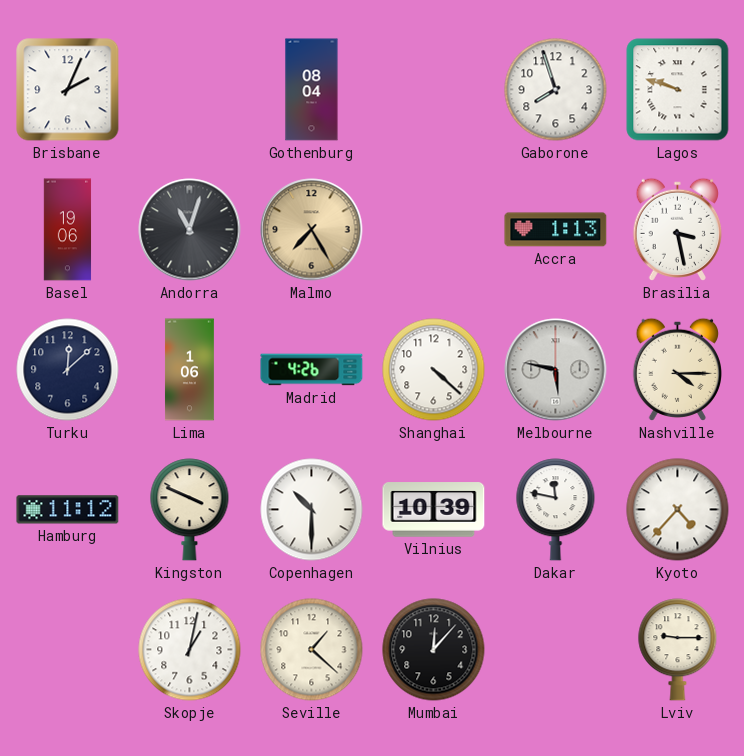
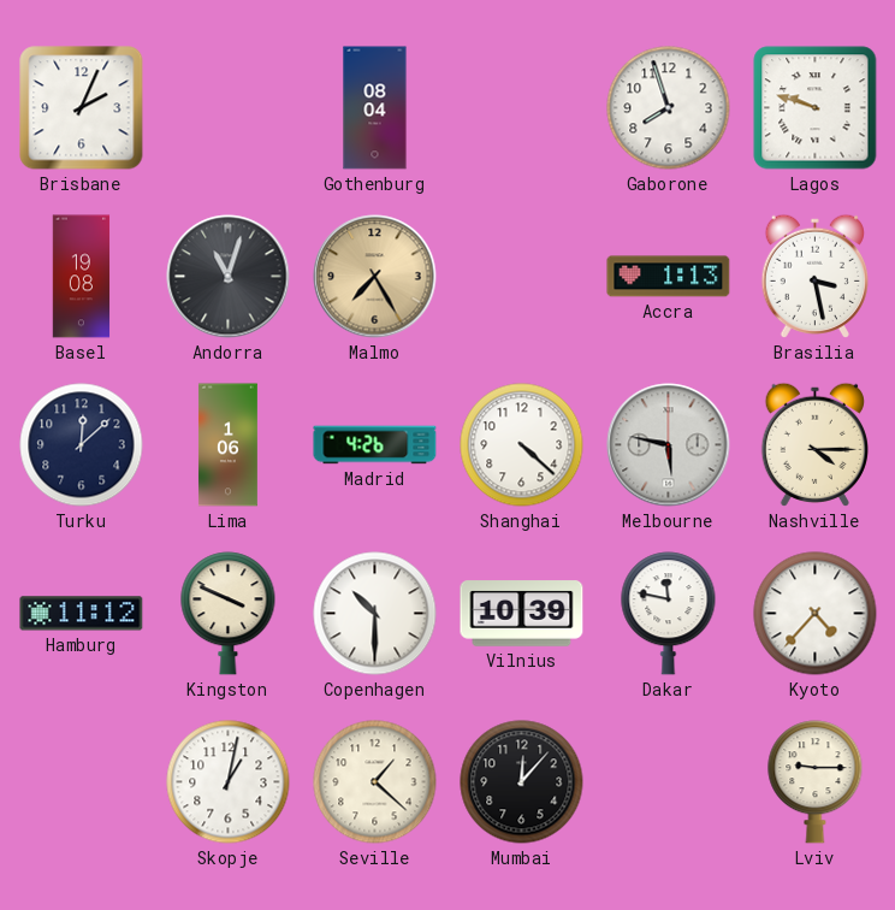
Basel: 19:06 -> 19:08
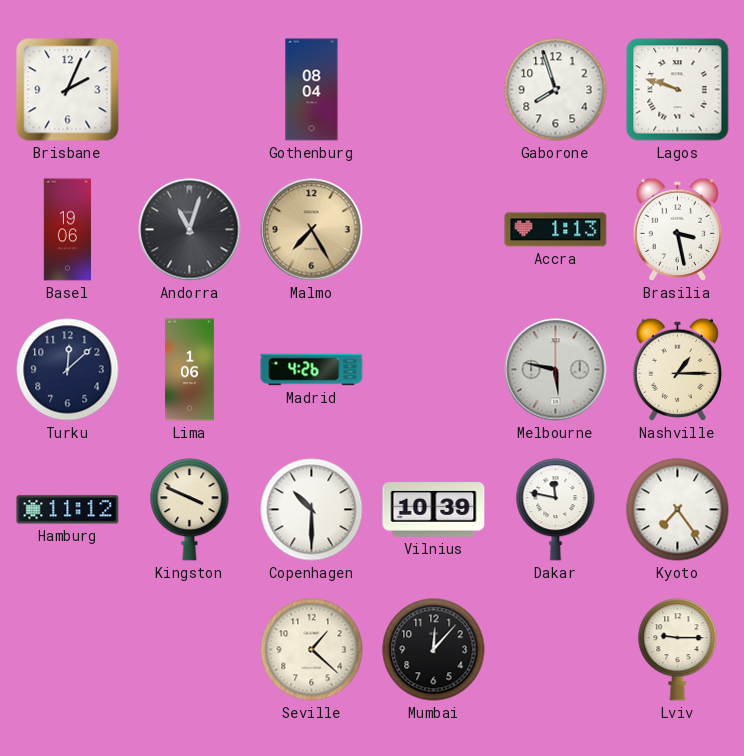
Basel: 19:08 -> 19:06
Shanghai: 4:22 -> none
Nashville: 4:15 -> 1:15
Kyoto: 4:37 -> 7:24
Skopje: 1:02 -> none
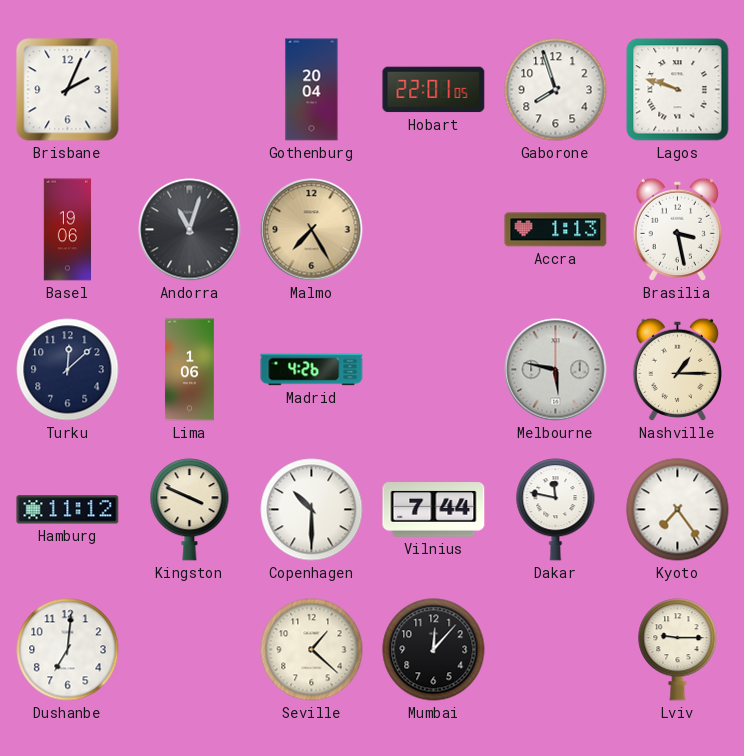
Gothenburg: 08:04 -> 20:04
Hobart: none -> 22:01
Vilnius: 10:39 -> 7:44
Dushanbe: none -> 7:01
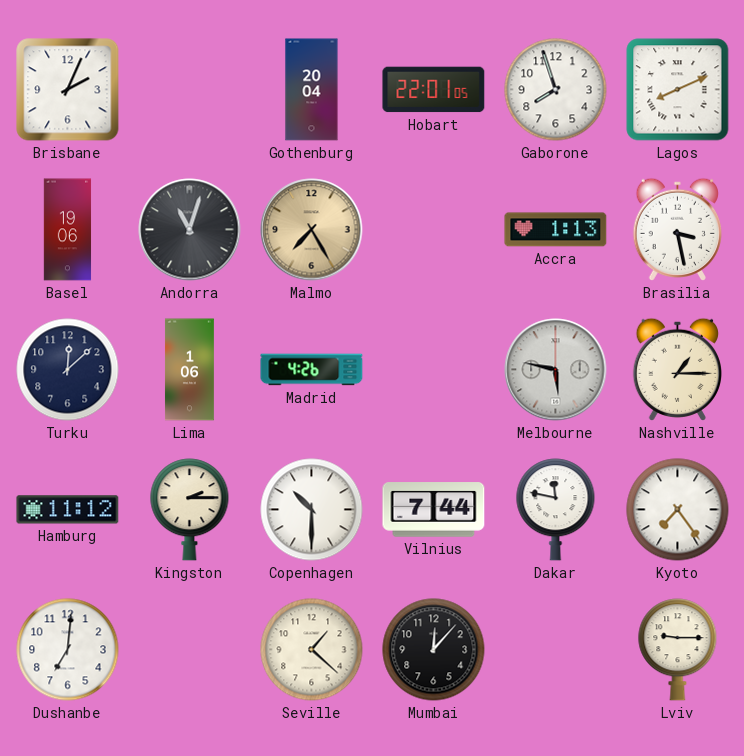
Lagos: 9:48 -> 8:11
Kingston: 3:49 -> 2:15
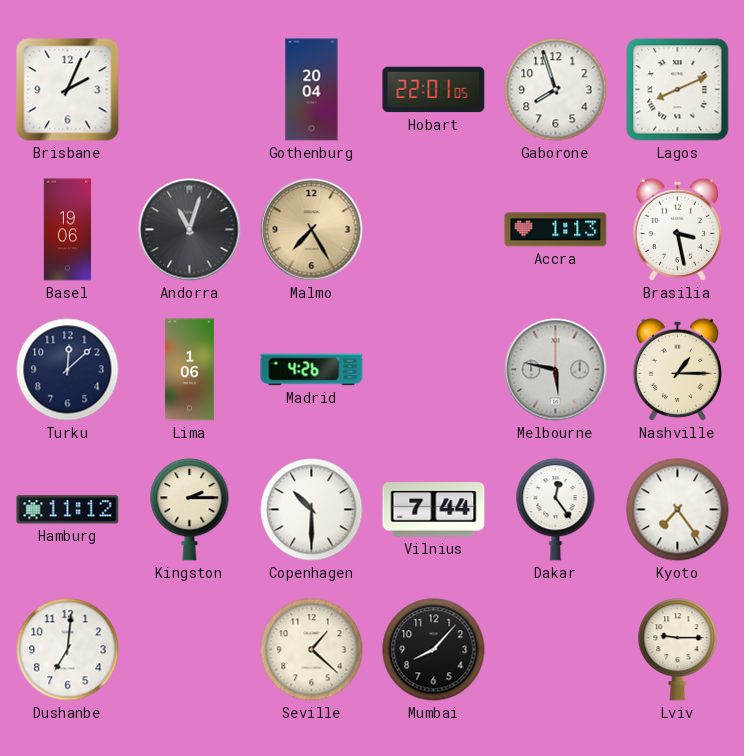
Dakar: 11:47 -> 12:24
Mumbai: 12:07 -> 8:07
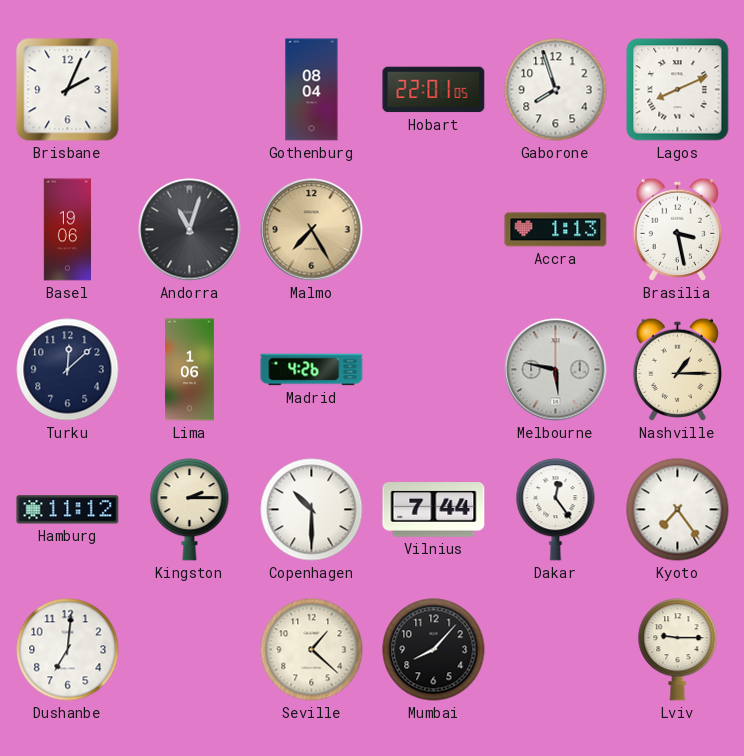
Gothenburg: 20:04 -> 08:04
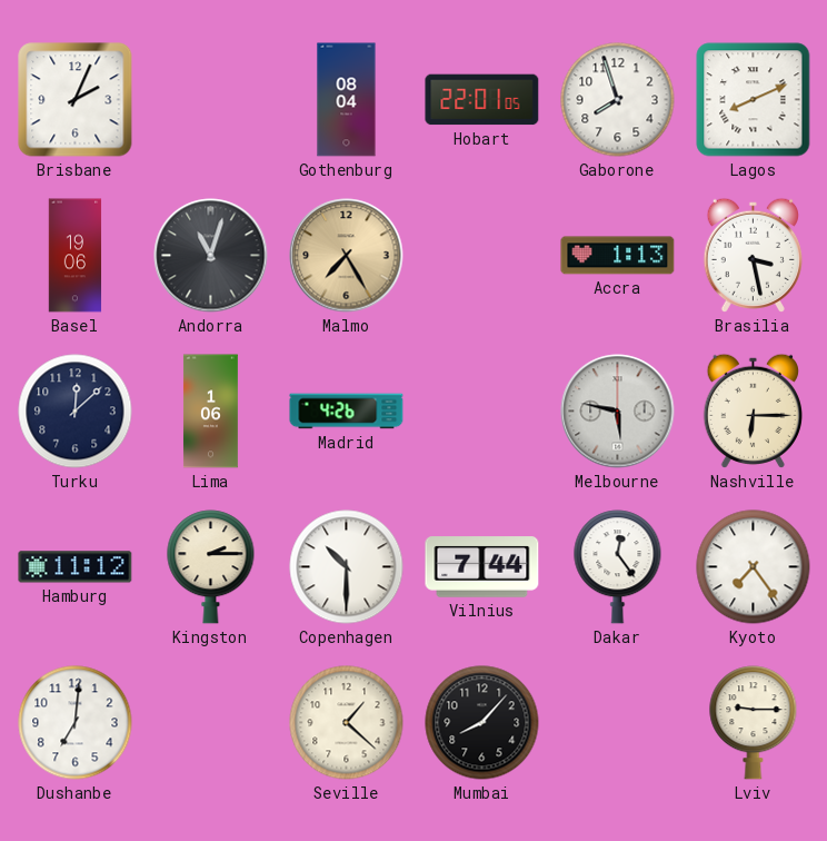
Nashville: 1:15 -> 6:15
